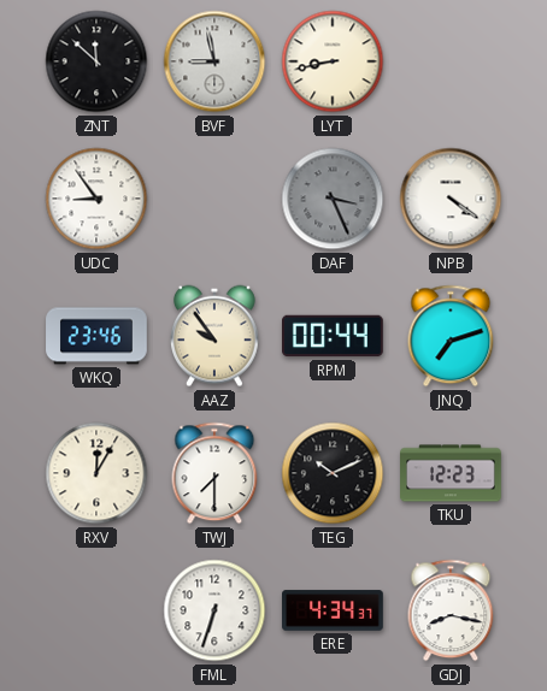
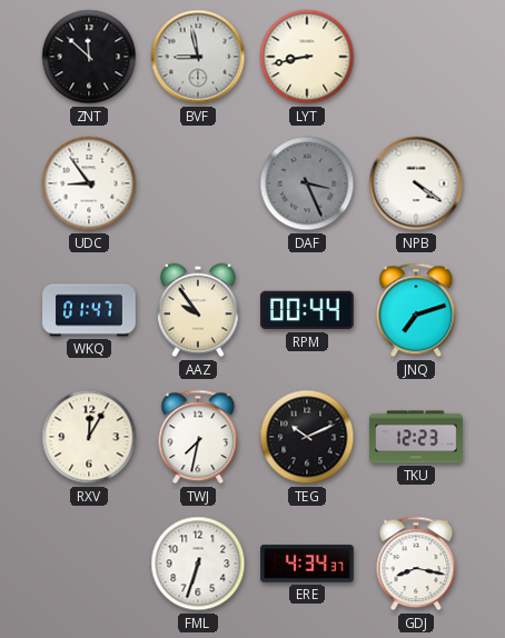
WKQ: 23:46 -> 01:47
TWJ: 7:30 -> 7:32
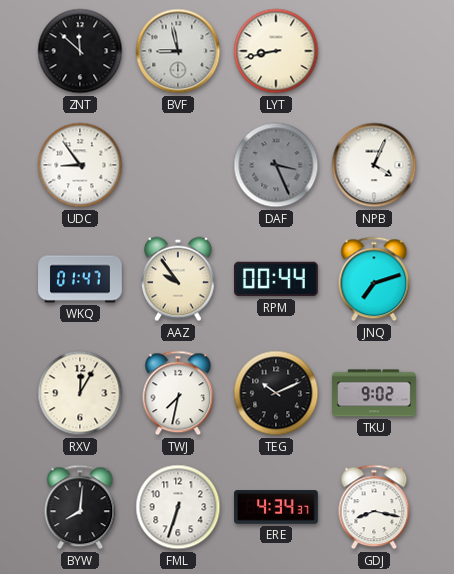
NPB: 4:21 -> 4:04
TKU: 12:23 -> 9:02
BYW: none -> 8:01
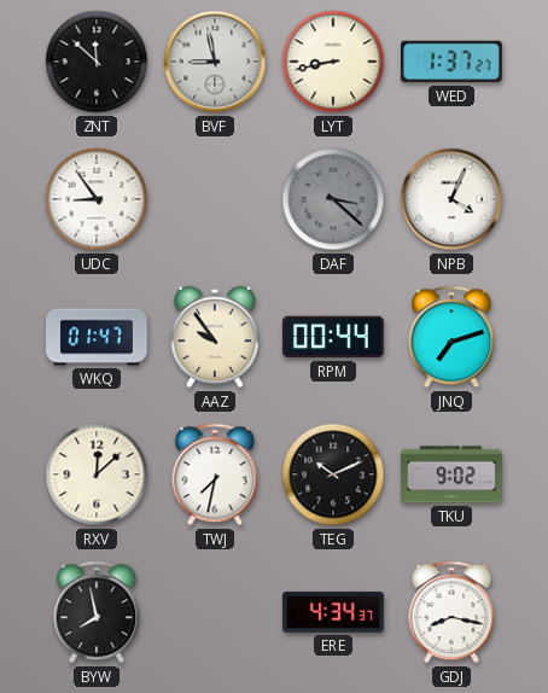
WED: none -> 1:37
DAF: 3:26 -> 3:22
RXV: 12:05 -> 12:08
BYW: 8:01 -> 7:58
FML: 6:33 -> none
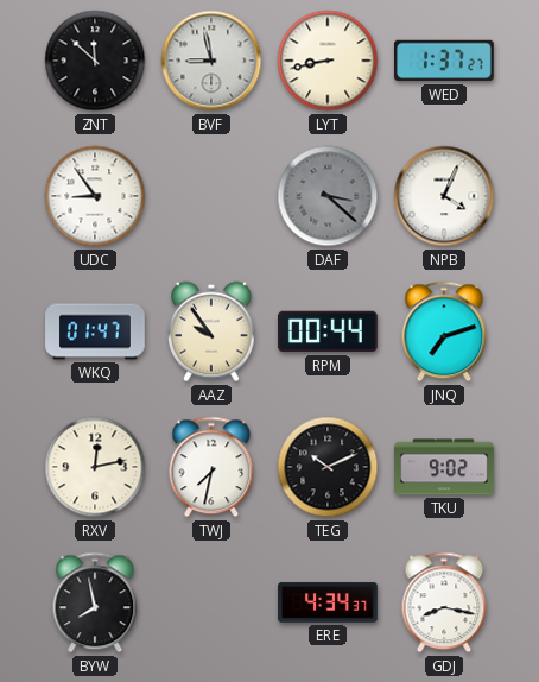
RXV: 12:08 -> 12:13
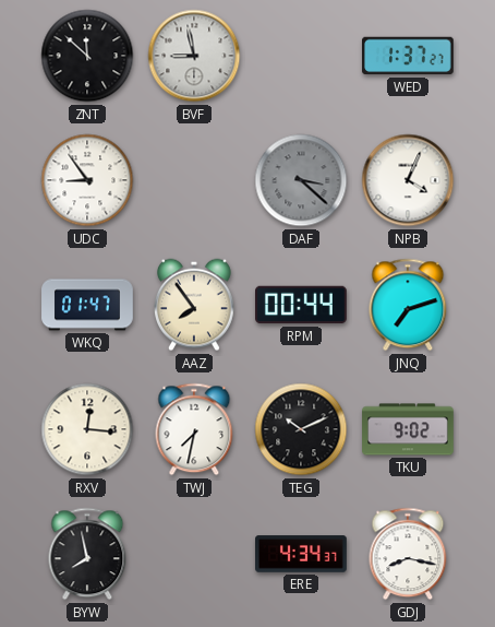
LYT: 8:43 -> none
AAZ: 9:54 -> 7:54
RXV: 12:13 -> 12:16
